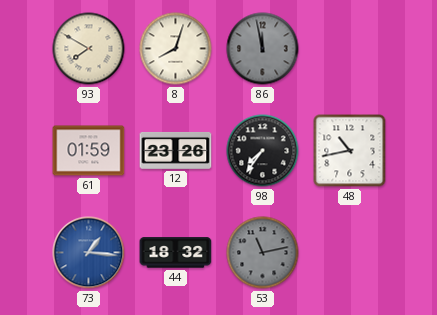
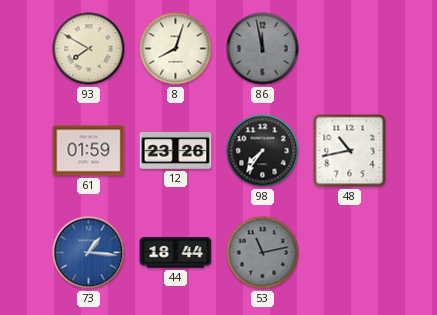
44: 18:32 -> 18:44
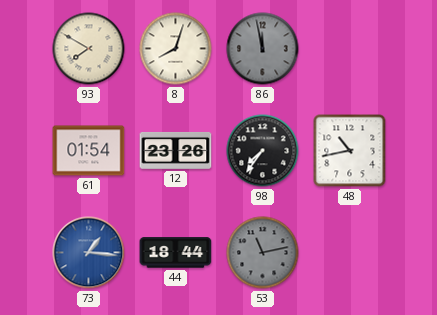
61: 01:59 -> 01:54
